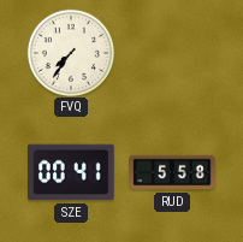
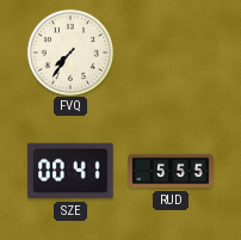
RUD: 5:58 -> 5:55
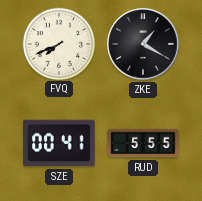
FVQ: 7:36 -> 7:41
ZKE: none -> 1:20
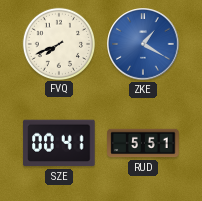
ZKE dial: black -> blue
RUD: 5:55 -> 5:51
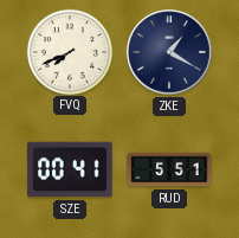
ZKE dial: blue -> navy
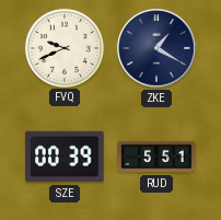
FVQ: 7:41 -> 9:41
SZE: 00:41 -> 00:39
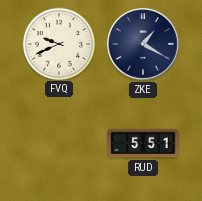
SZE: 00:39 -> none
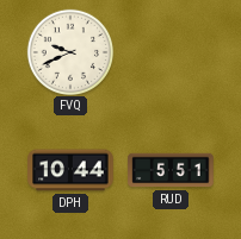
ZKE: 1:20 -> none
DPH: none -> 10:44
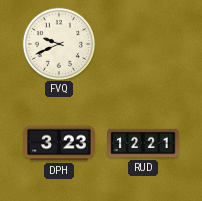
DPH: 10:44 -> 3:23
RUD: 5:51 -> 12:21
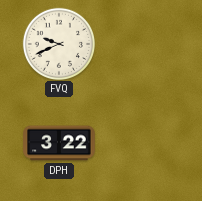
DPH: 3:23 -> 3:22
RUD: 12:21 -> none
